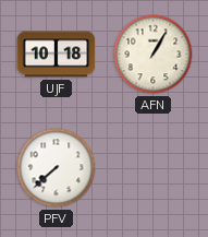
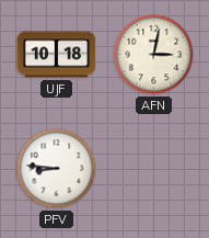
AFN: 1:05 -> 3:02
PFV: 7:38 -> 8:46
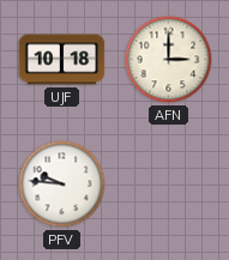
AFN: 3:02 -> 3:00
PFV: 8:46 -> 9:46
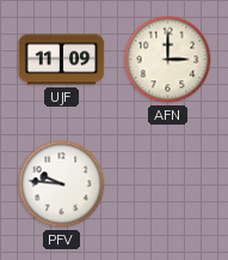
UJF: 10:18 -> 11:09
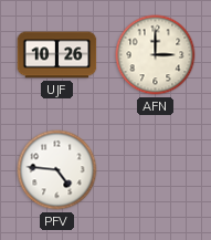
UJF: 11:09 -> 10:26
PFV: 9:46 -> 4:46
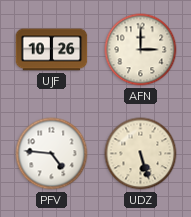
UDZ: none -> 5:27
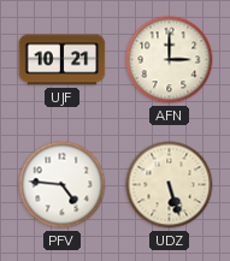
UJF: 10:26 -> 10:21
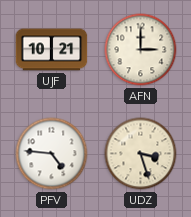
UDZ: 5:27 -> 3:27
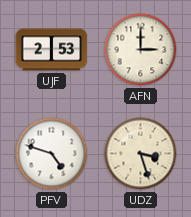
UJF: 10:21 -> 2:53
PFV: 4:46 -> 4:48
